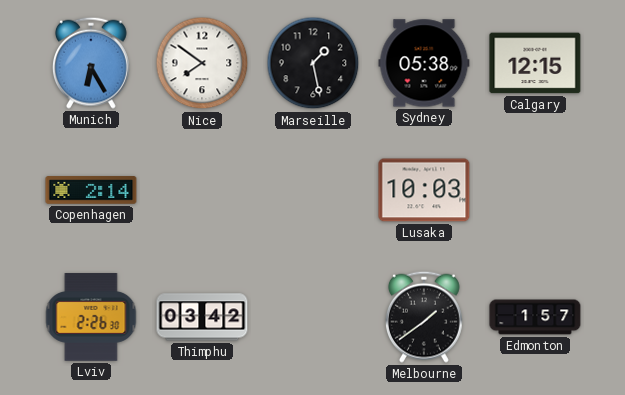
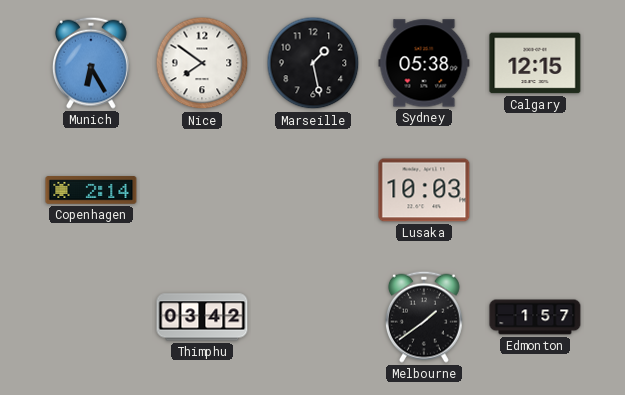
Lviv: 2:26 -> none
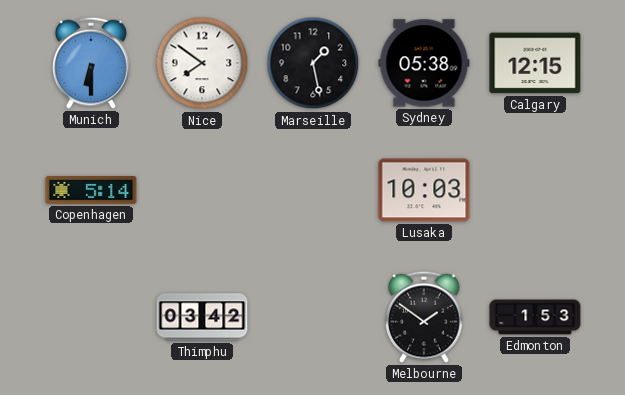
Munich: 6:25 -> 6:30
Copenhagen: 2:14 -> 5:14
Melbourne: 1:39 -> 1:51
Edmonton: 1:57 -> 1:53
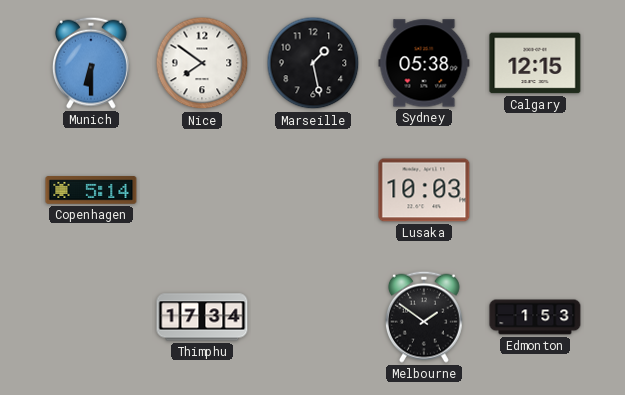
Thimphu: 03:42 -> 17:34
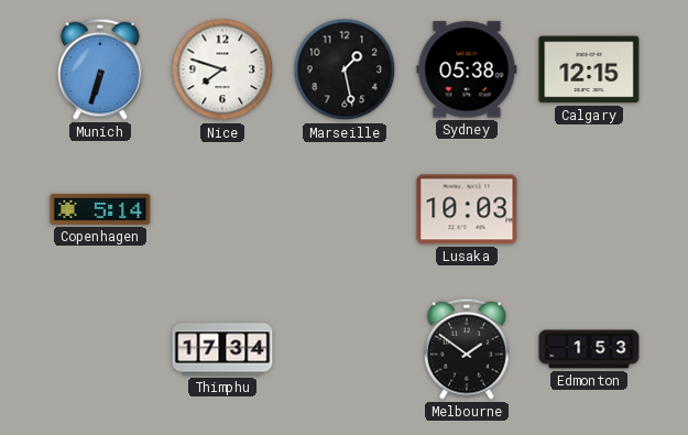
Munich: 6:30 -> 6:33
Nice: 7:51 -> 7:48
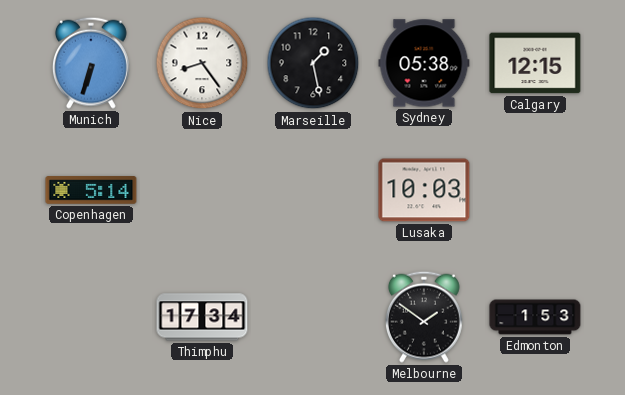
Nice: 7:48 -> 8:24
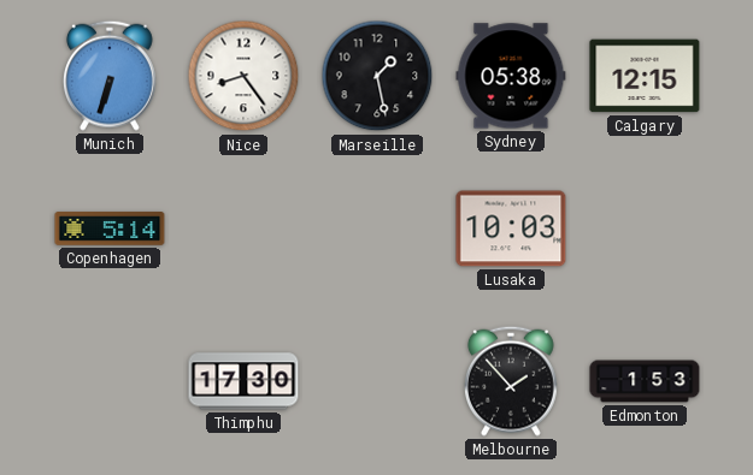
Thimphu: 17:34 -> 17:30
Melbourne: 1:51 -> 1:53
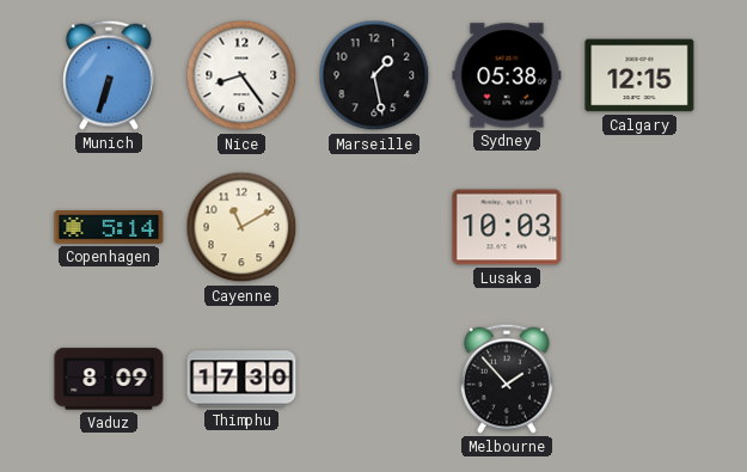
Cayenne: none -> 11:10
Vaduz: none -> 8:09
Edmonton: 1:53 -> none
